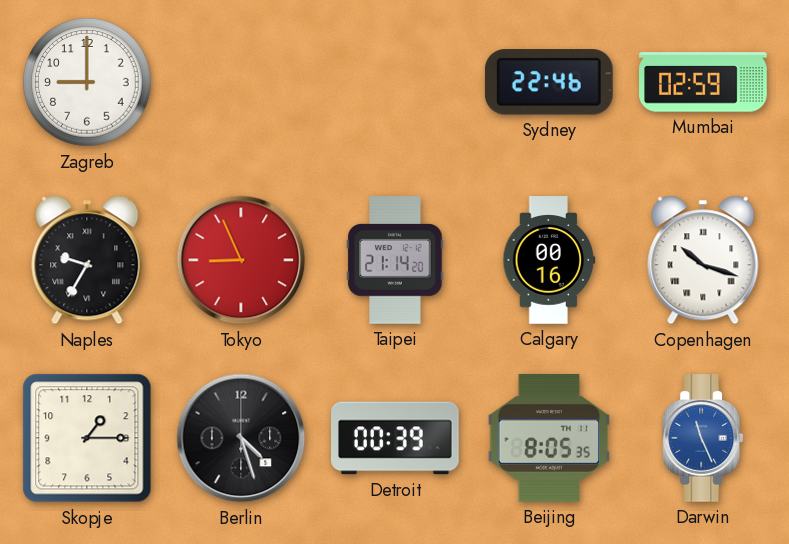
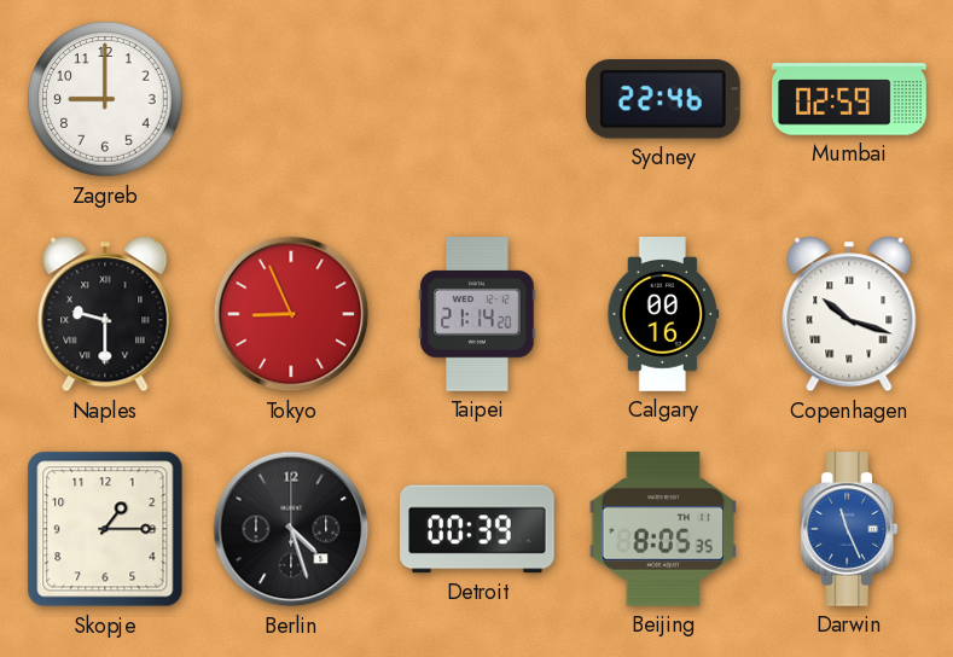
Naples: 9:35 -> 9:30
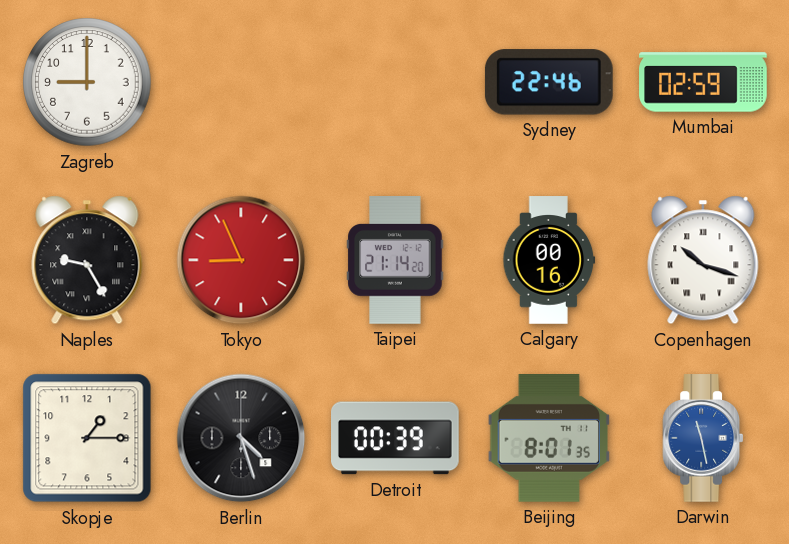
Naples: 9:30 -> 9:25
Beijing: 8:05 -> 8:01
Darwin: 11:26 -> 11:28
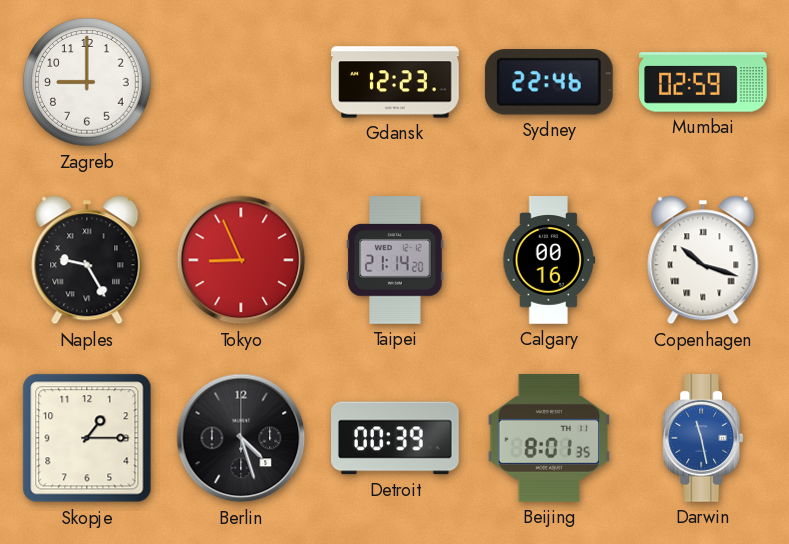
Gdansk: none -> 12:23
